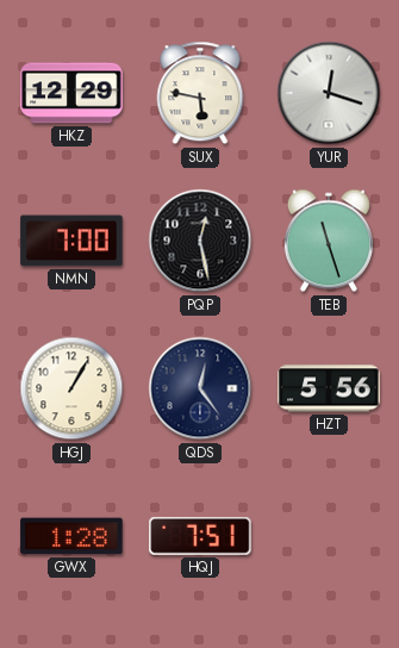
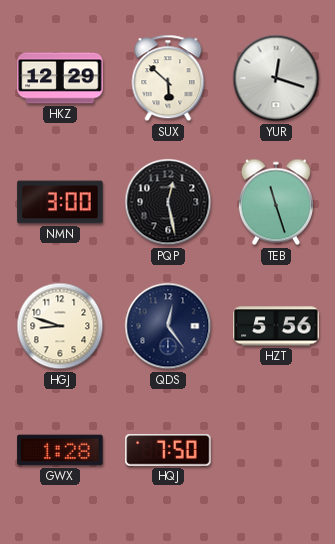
SUX: 5:47 -> 5:52
NMN: 7:00 -> 3:00
HGJ: 1:05 -> 8:48
HQJ: 7:51 -> 7:50
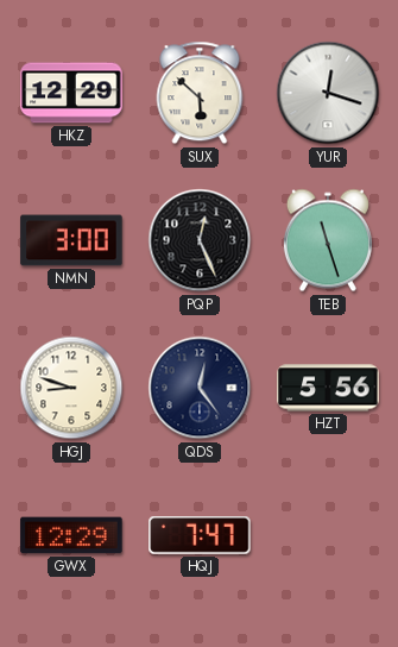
PQP: 12:28 -> 12:26
GWX: 1:28 -> 12:29
HQJ: 7:50 -> 7:47
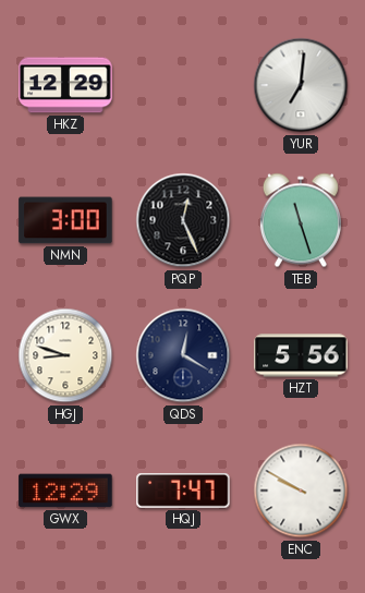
SUX: 5:52 -> none
YUR: 12:18 -> 7:01
QDS: 12:24 -> 12:20
ENC: none -> 9:50
